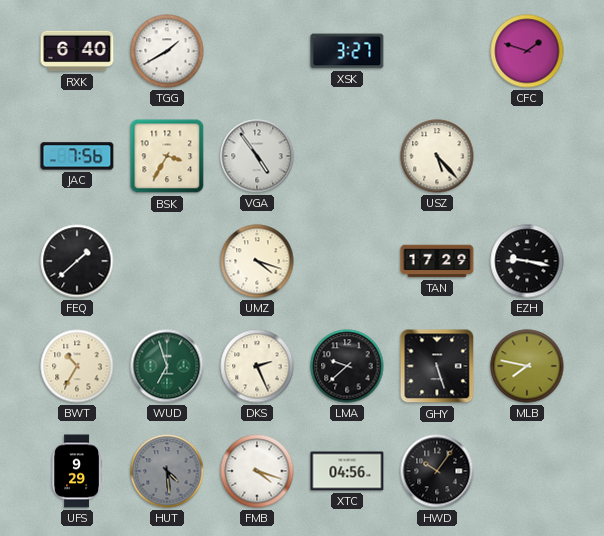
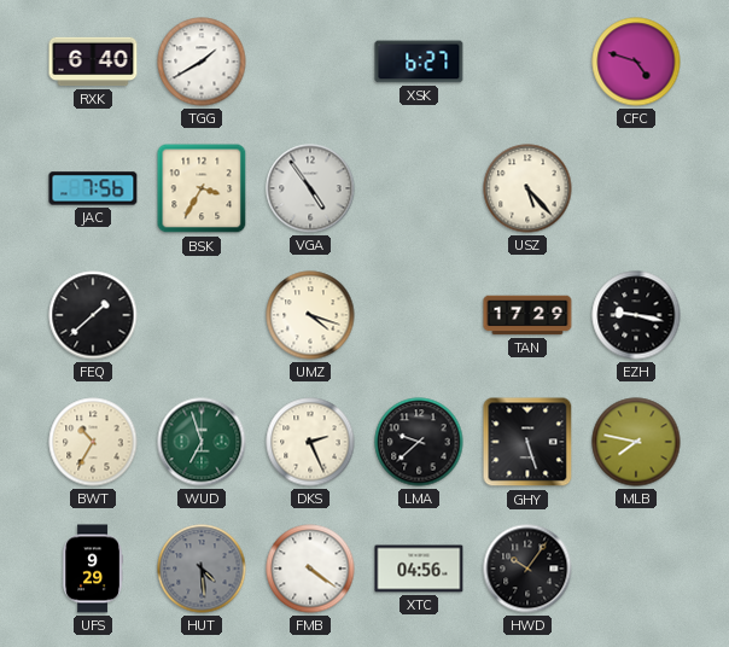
XSK: 3:27 -> 6:27
CFC: 1:48 -> 4:48
FMB: 4:18 -> 4:21
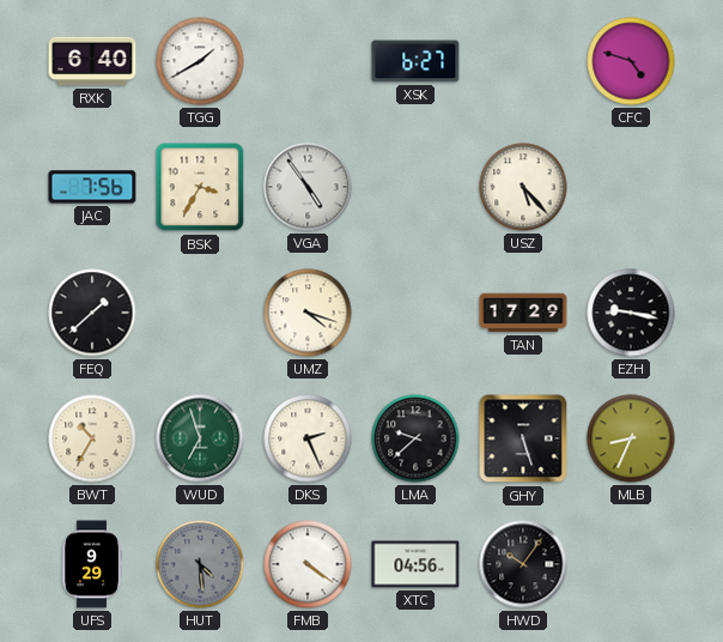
MLB: 7:47 -> 8:34
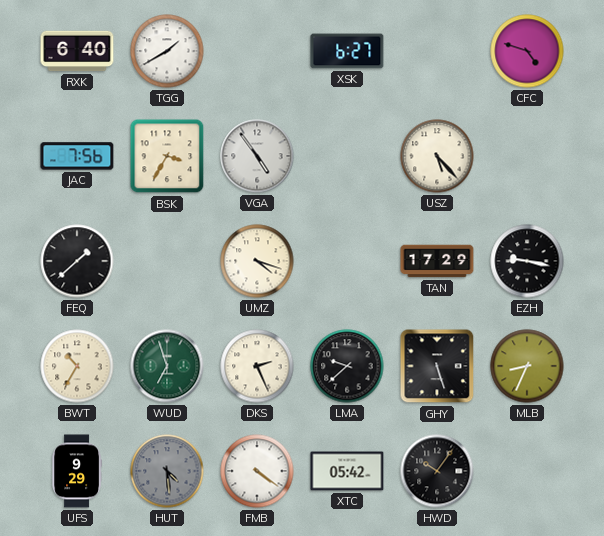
XTC: 04:56 -> 05:42
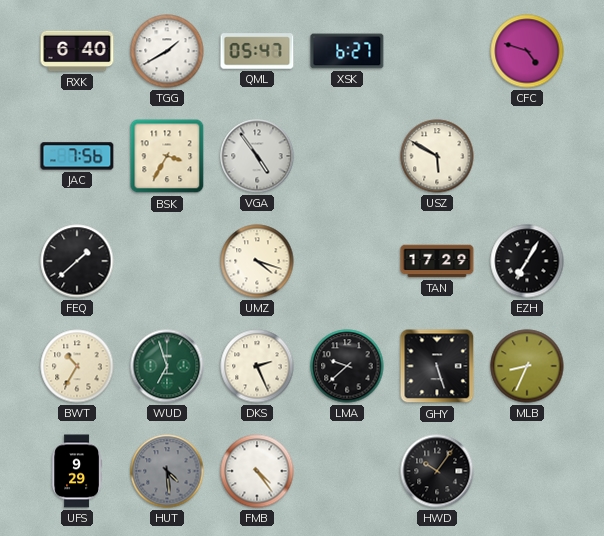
QML: none -> 05:47
USZ: 5:23 -> 5:50
EZH: 9:17 -> 7:05
FMB: 4:21 -> 4:24
XTC: 05:42 -> none
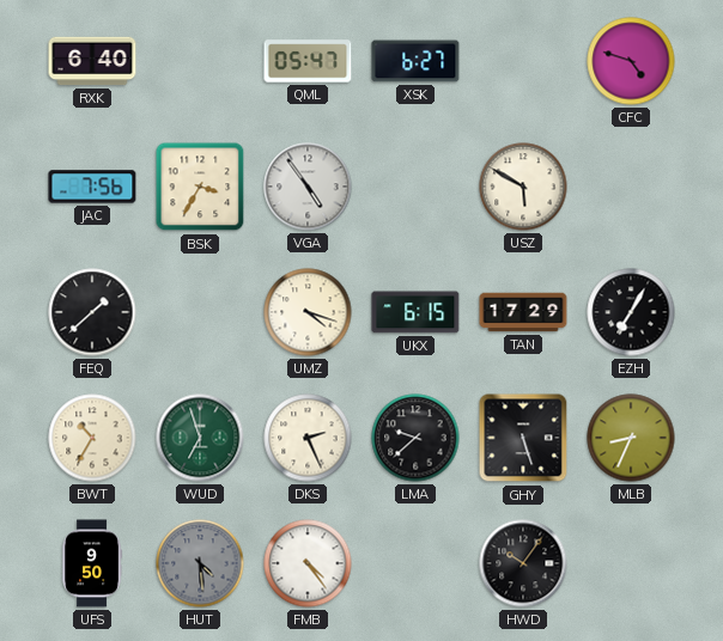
TGG: 1:40 -> none
UKX: none -> 6:15
UFS: 9:29 -> 9:50
